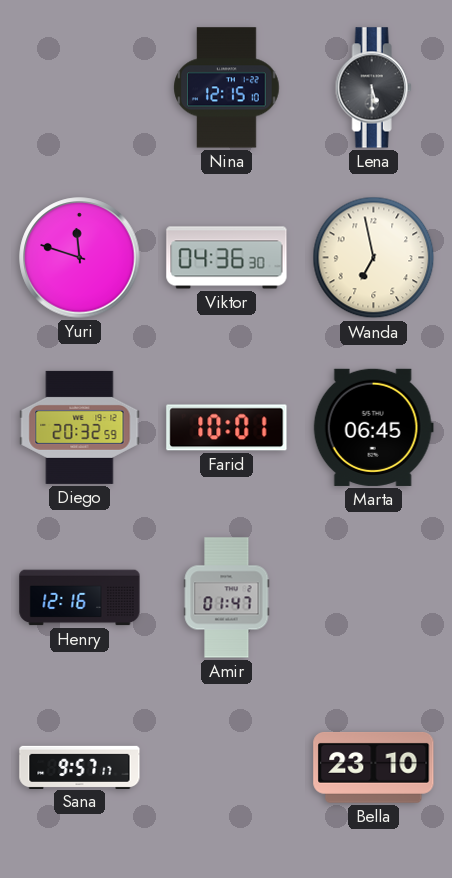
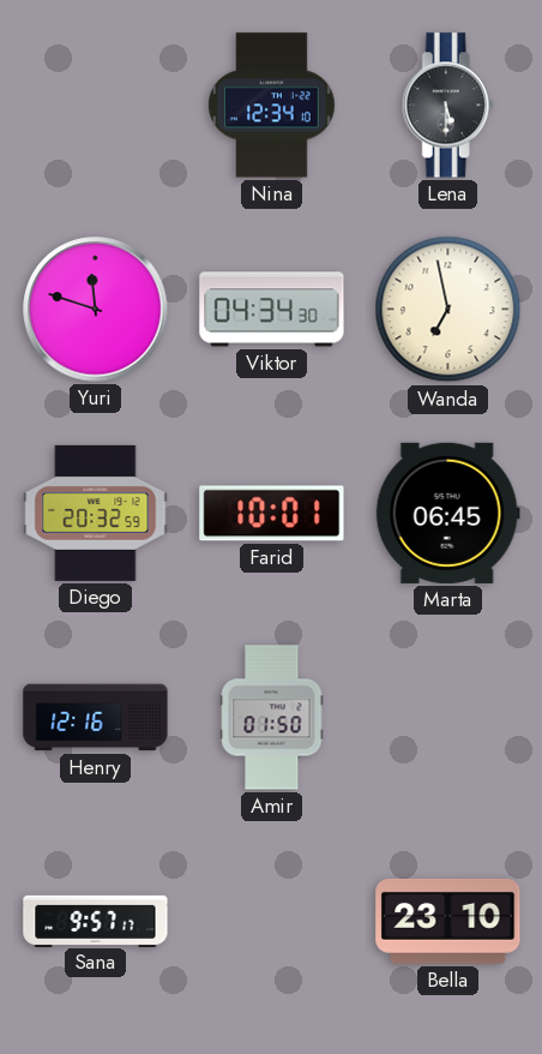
Nina: 12:15 -> 12:34
Viktor: 04:36 -> 04:34
Amir: 01:47 -> 01:50
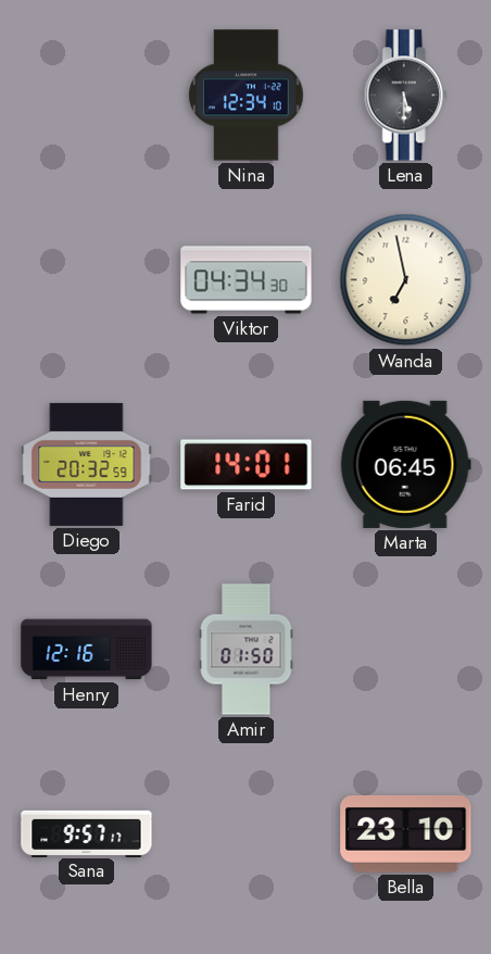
Yuri: 11:48 -> none
Farid: 10:01 -> 14:01
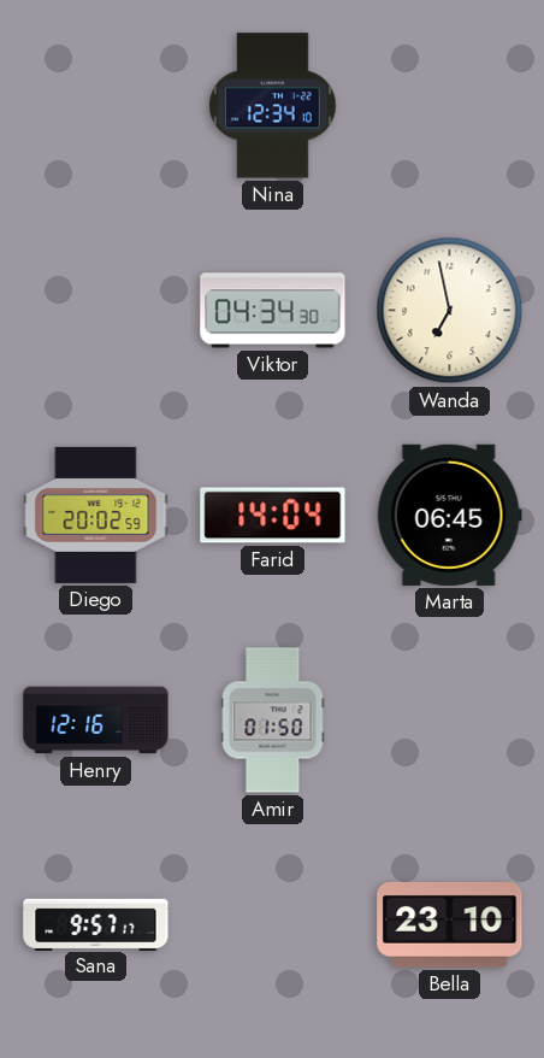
Lena: 5:30 -> none
Diego: 20:32 -> 20:02
Farid: 14:01 -> 14:04
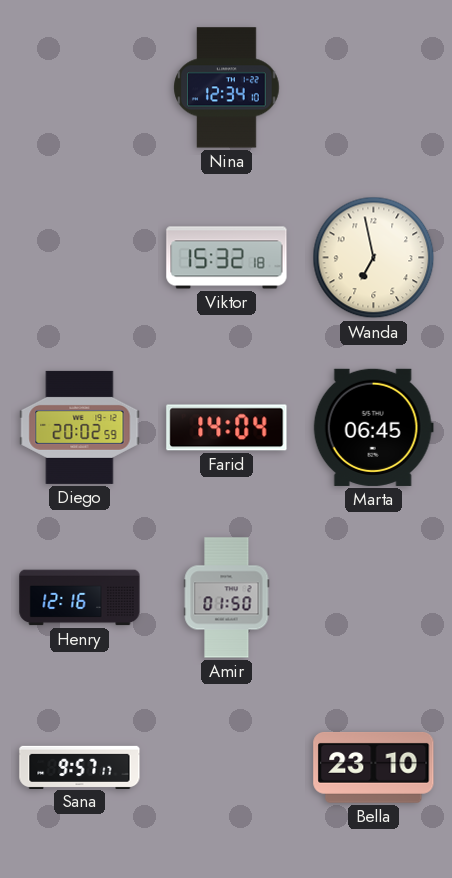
Viktor: 04:34 -> 15:32
